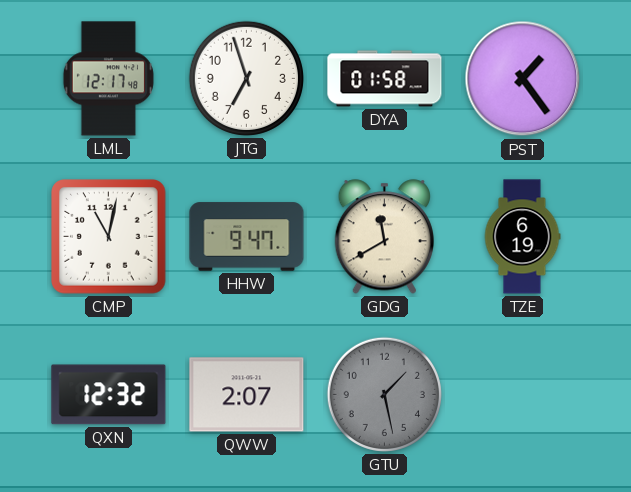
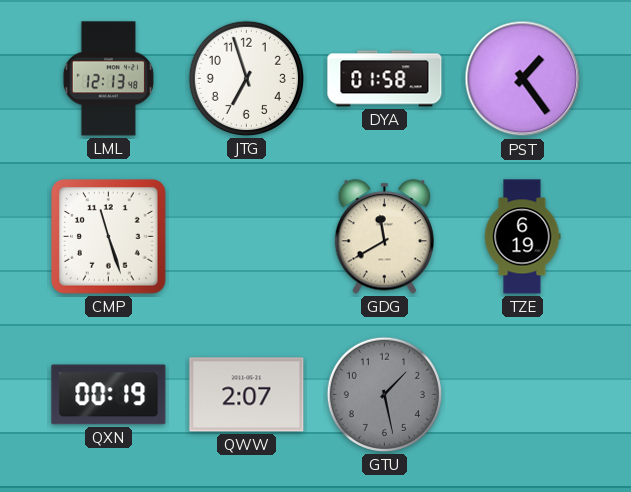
LML: 12:17 -> 12:13
CMP: 11:02 -> 11:27
HHW: 9:47 -> none
QXN: 12:32 -> 00:19
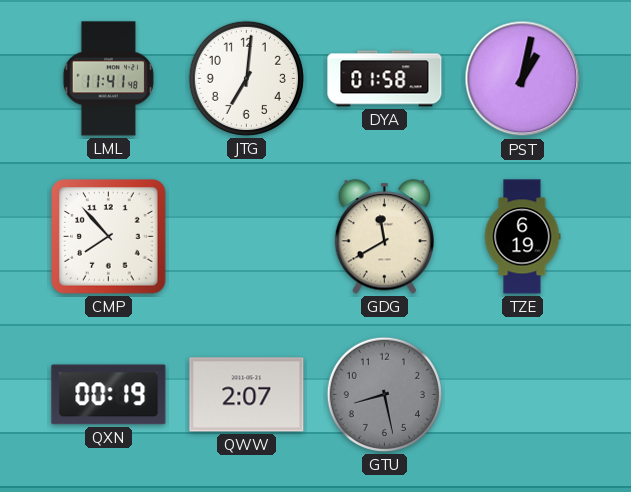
LML: 12:13 -> 11:41
JTG: 6:57 -> 7:01
PST: 1:24 -> 1:02
CMP: 11:27 -> 7:53
GTU: 1:28 -> 8:28
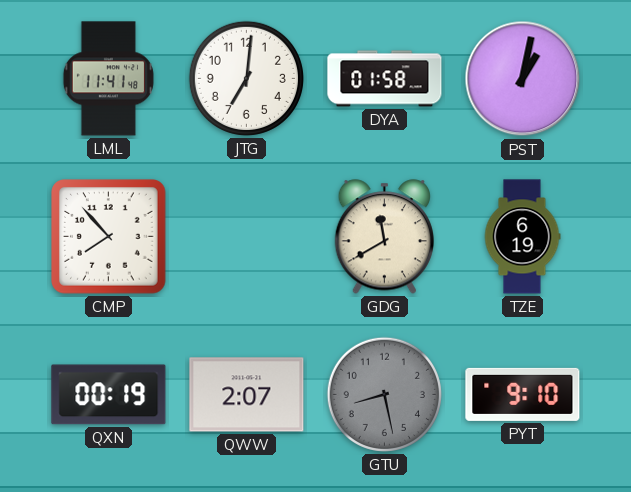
PYT: none -> 9:10
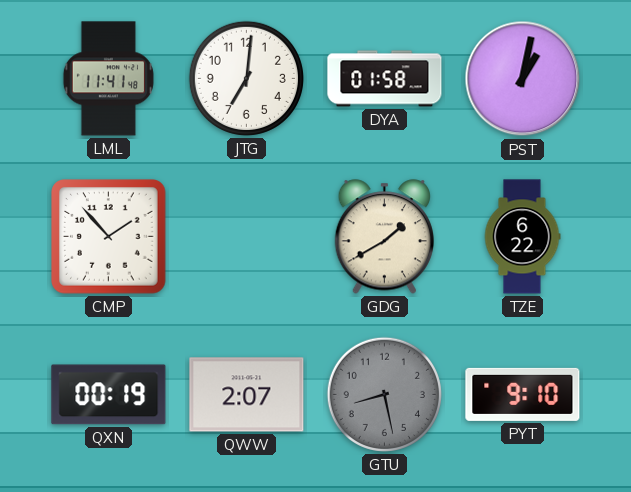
CMP: 7:53 -> 1:53
GDG: 11:40 -> 1:40
TZE: 6:19 -> 6:22
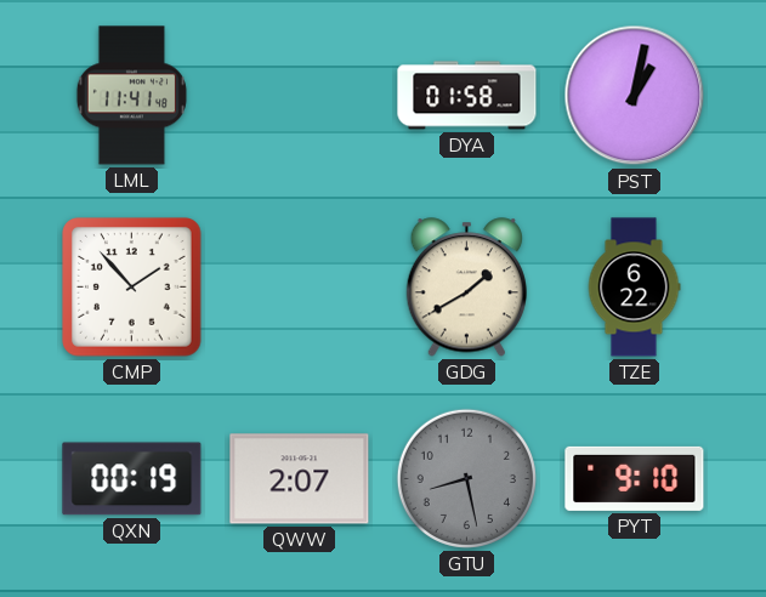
JTG: 7:01 -> none
